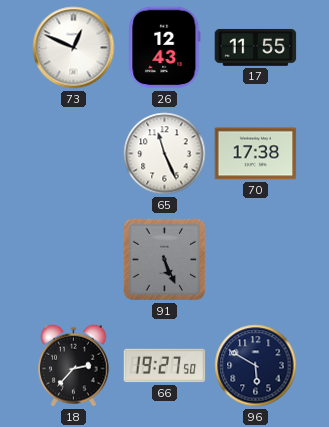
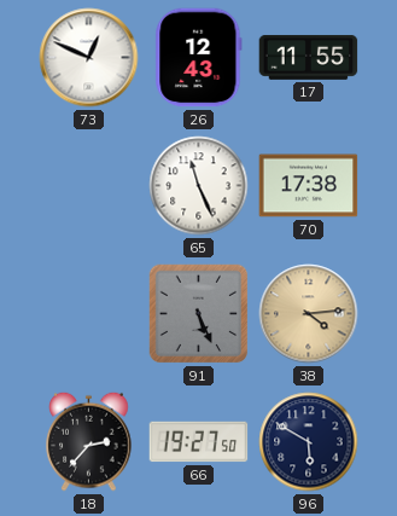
38: none -> 4:14
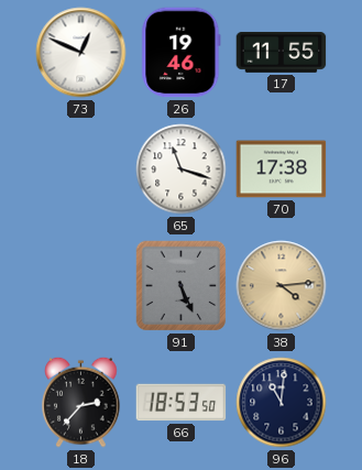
26: 12:43 -> 19:46
65: 11:26 -> 11:18
66: 19:27 -> 18:53
96: 5:50 -> 11:01
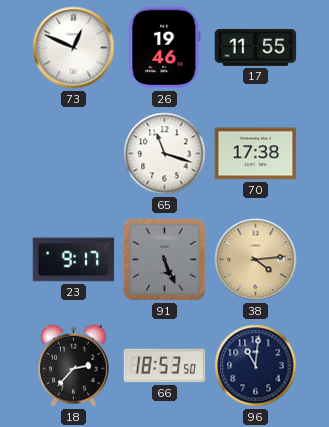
23: none -> 9:17
